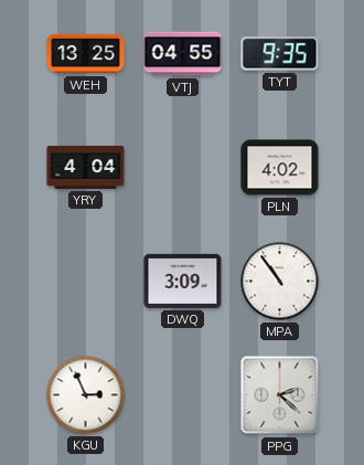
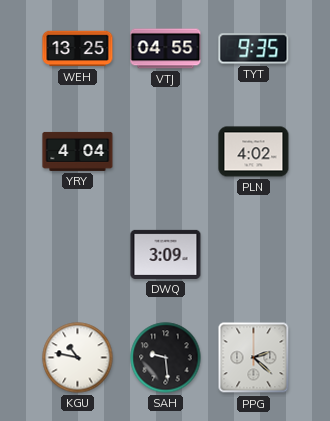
MPA: 10:54 -> none
KGU: 2:56 -> 10:47
SAH: none -> 9:29
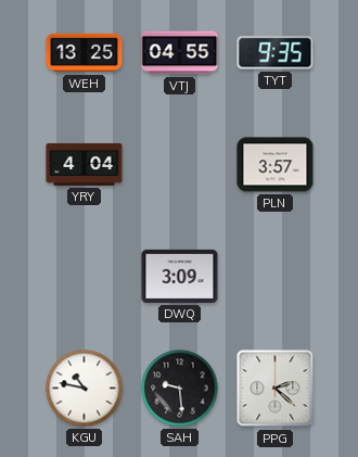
PLN: 4:02 -> 3:57
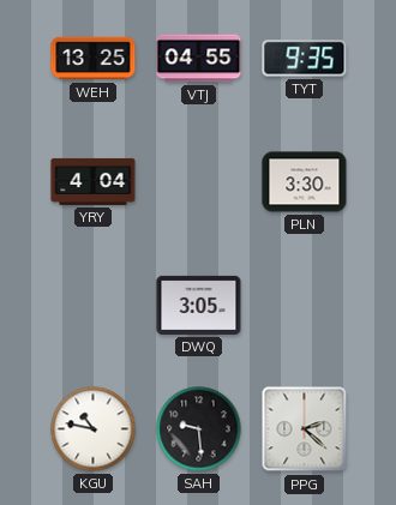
PLN: 3:57 -> 3:30
DWQ: 3:09 -> 3:05
